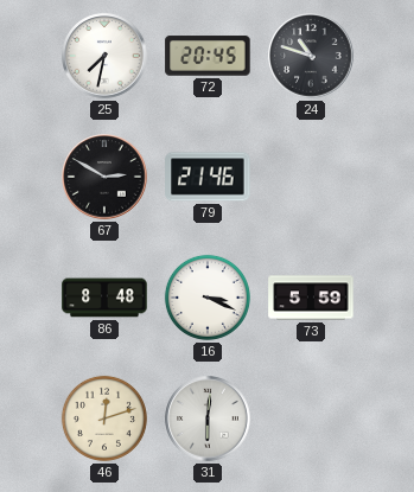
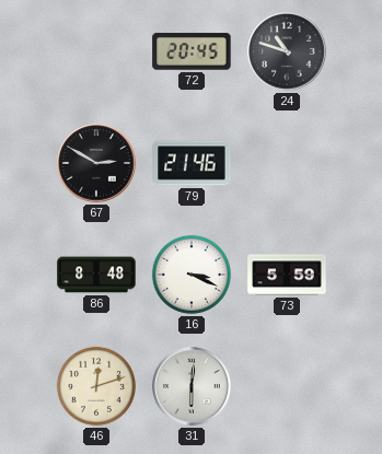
25: 7:32 -> none
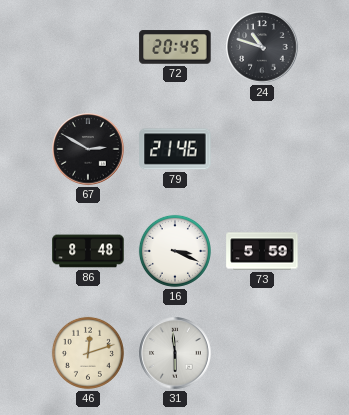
31: 6:01 -> 5:59
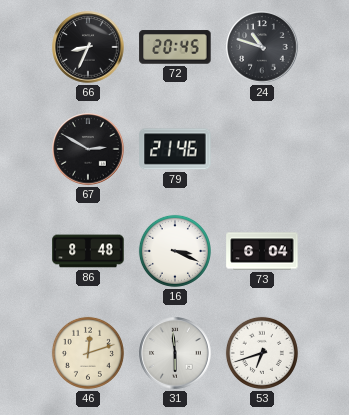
66: none -> 8:34
73: 5:59 -> 6:04
53: none -> 6:42
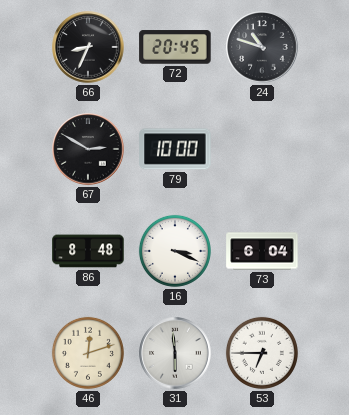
79: 21:46 -> 10:00
53: 6:42 -> 6:45
